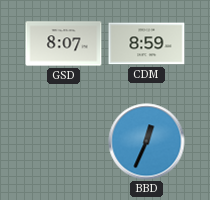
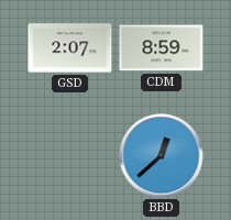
GSD: 8:07 -> 2:07
BBD: 12:34 -> 12:38
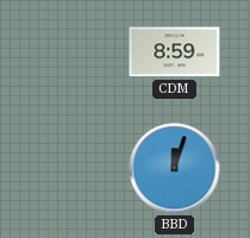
GSD: 2:07 -> none
BBD: 12:38 -> 12:03
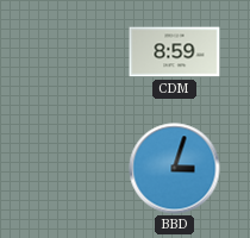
BBD: 12:03 -> 3:03
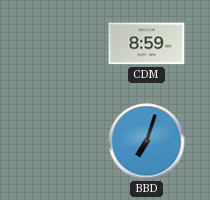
BBD: 3:03 -> 7:03
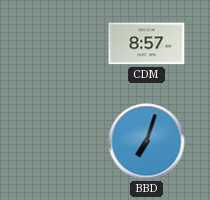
CDM: 8:59 -> 8:57
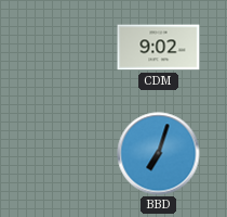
CDM: 8:57 -> 9:02
